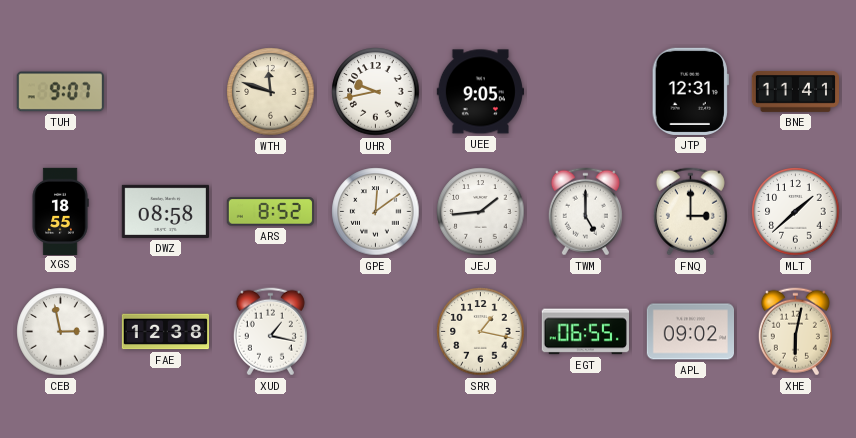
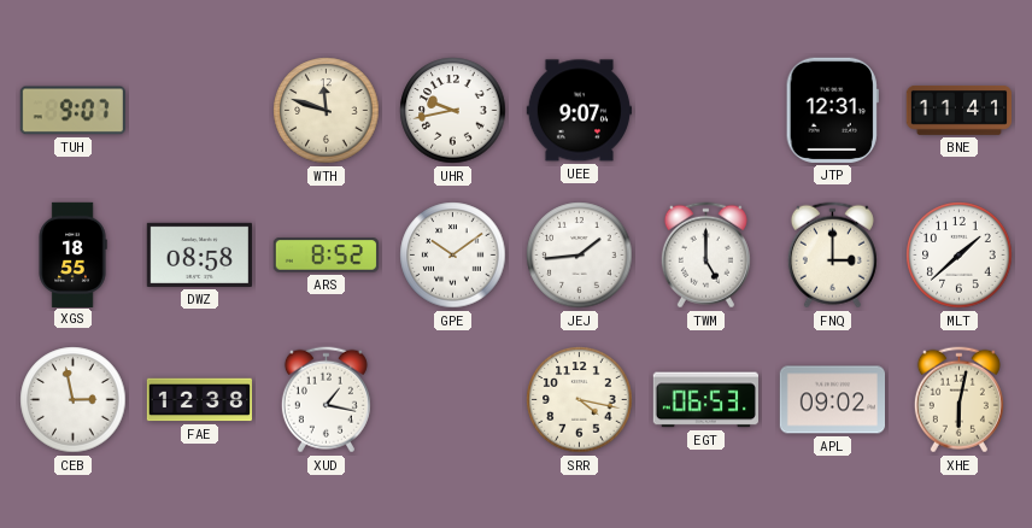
UEE: 9:05 -> 9:07
GPE: 12:09 -> 10:09
SRR: 1:17 -> 4:17
EGT: 06:55 -> 06:53
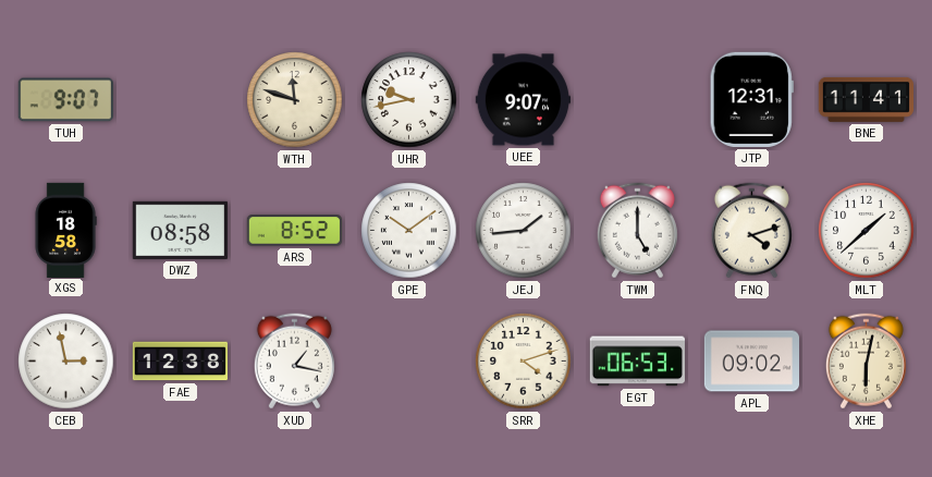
XGS: 18:55 -> 18:58
FNQ: 3:00 -> 4:12
SRR: 4:17 -> 4:12
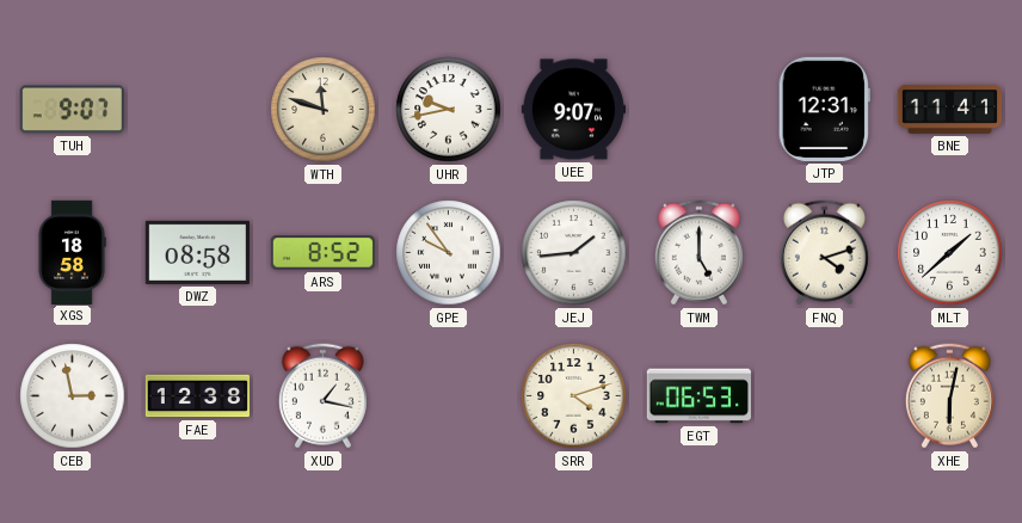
GPE: 10:09 -> 9:54
APL: 09:02 -> none
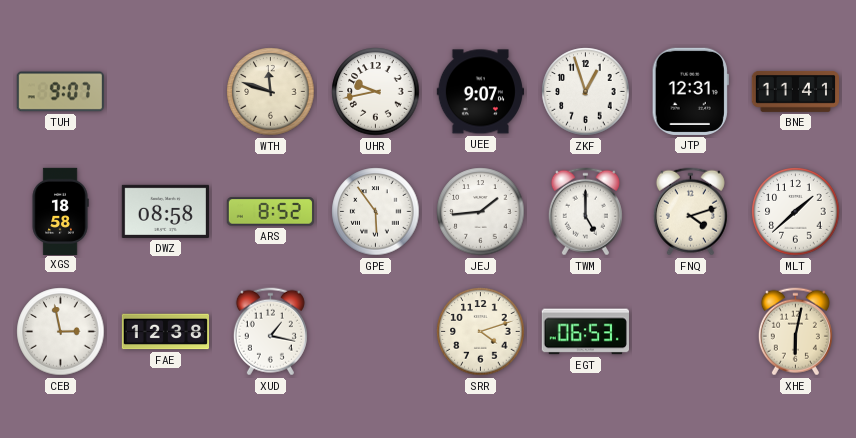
ZKF: none -> 12:57
GPE: 9:54 -> 5:54
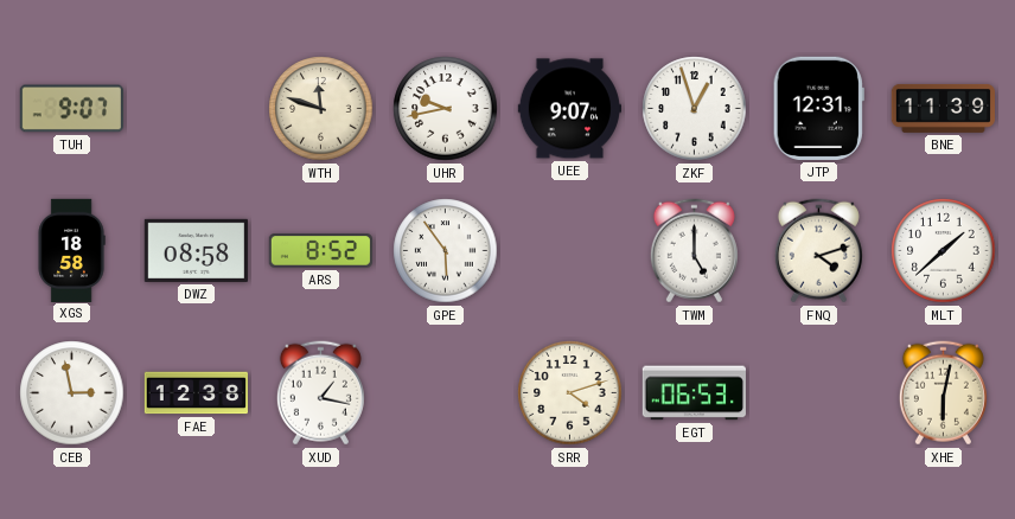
BNE: 11:41 -> 11:39
JEJ: 1:44 -> none
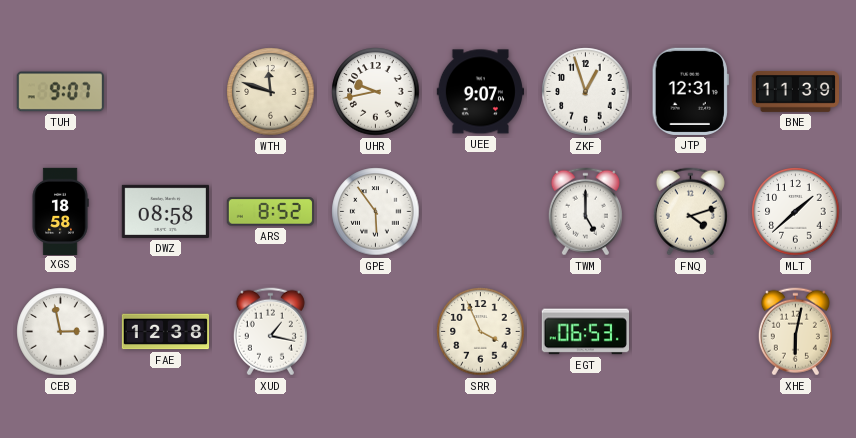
SRR: 4:12 -> 3:56
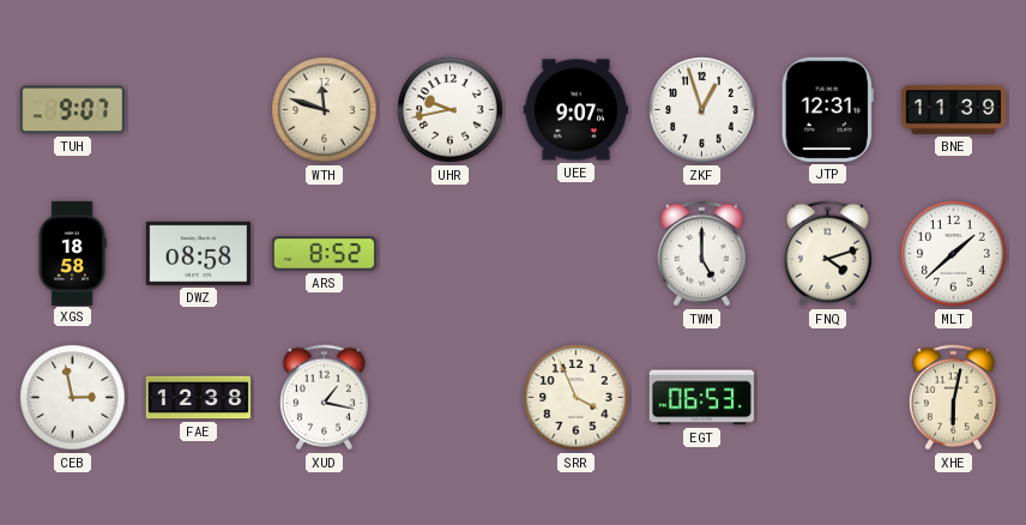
GPE: 5:54 -> none
